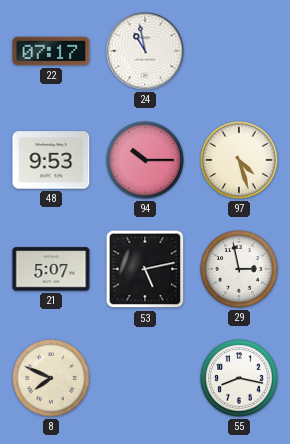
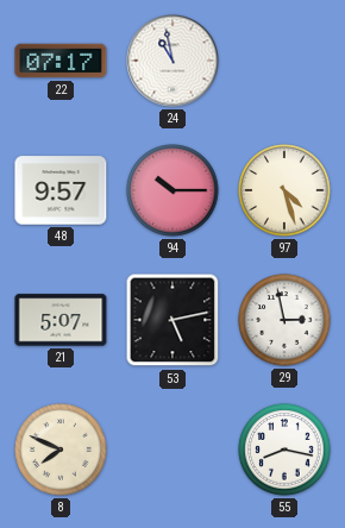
48: 9:53 -> 9:57
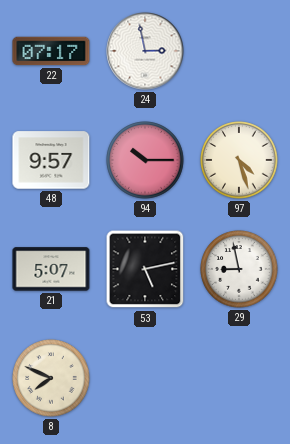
24: 10:58 -> 2:58
29: 2:58 -> 8:58
55: 8:17 -> none
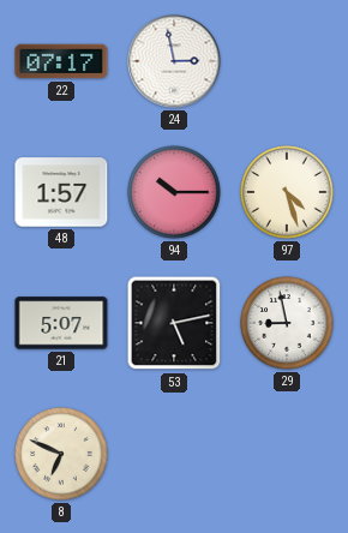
48: 9:57 -> 1:57
8: 7:49 -> 6:49
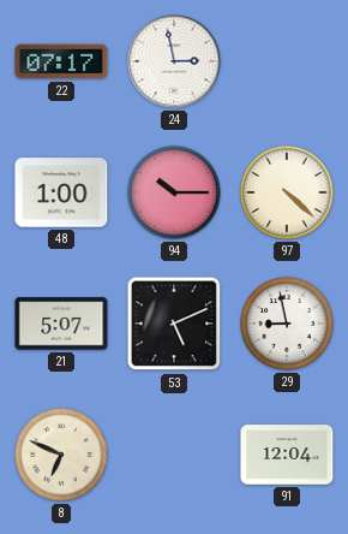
48: 1:57 -> 1:00
97: 4:27 -> 4:22
53: 5:13 -> 5:11
91: none -> 12:04
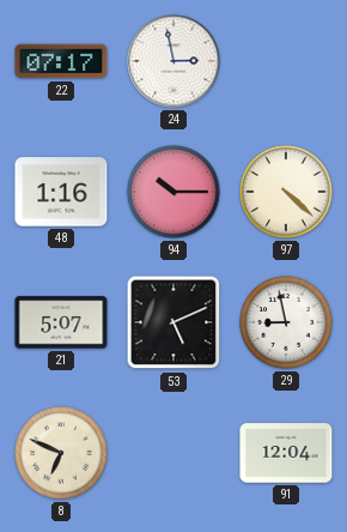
48: 1:00 -> 1:16
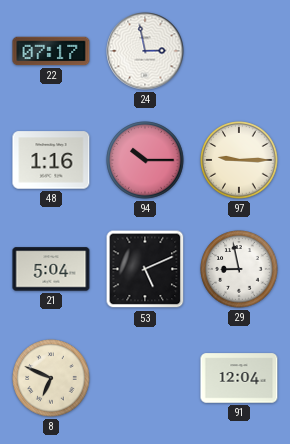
97: 4:22 -> 9:15
21: 5:07 -> 5:04
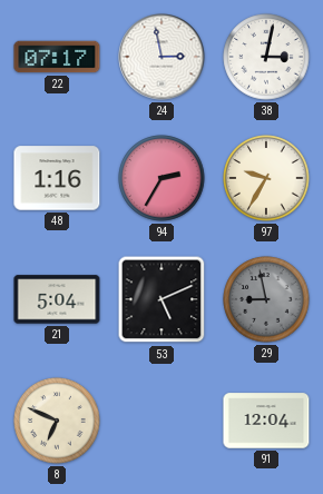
38: none -> 3:02
94: 10:15 -> 2:35
97: 9:15 -> 9:35
29 dial: white -> grey
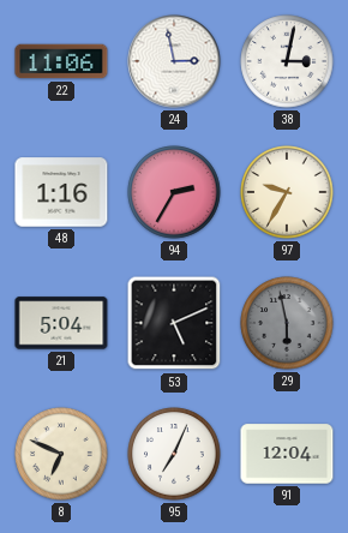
22: 07:17 -> 11:06
29: 8:58 -> 5:58
95: none -> 7:04
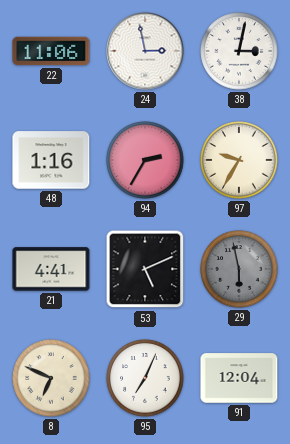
21: 5:04 -> 4:41
